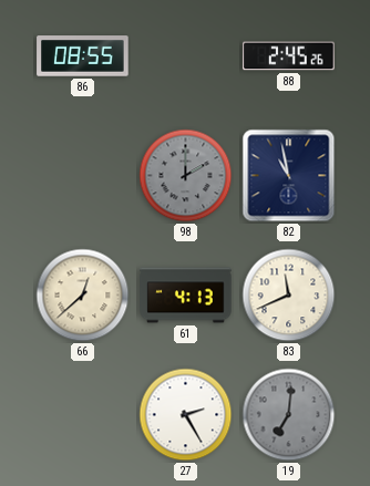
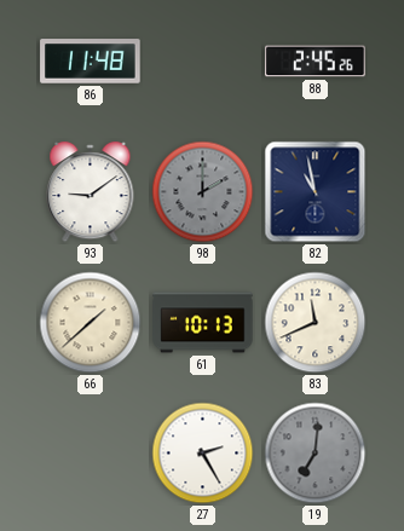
86: 08:55 -> 11:48
93: none -> 9:09
66: 12:38 -> 1:38
61: 4:13 -> 10:13
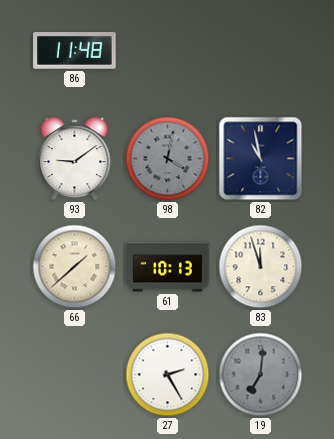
88: 2:45 -> none
98: 2:00 -> 4:02
83: 11:41 -> 11:57
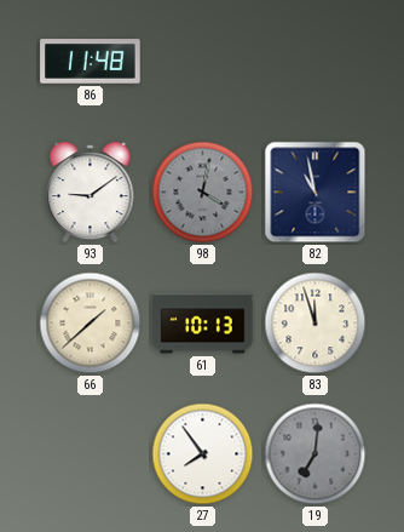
27: 2:25 -> 7:54
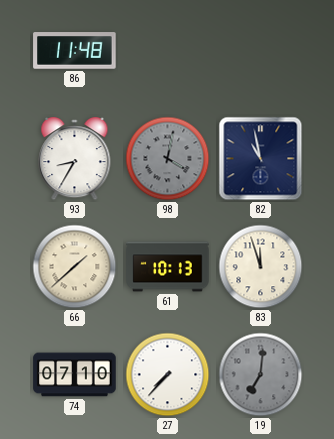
93: 9:09 -> 8:35
74: none -> 07:10
27: 7:54 -> 7:37
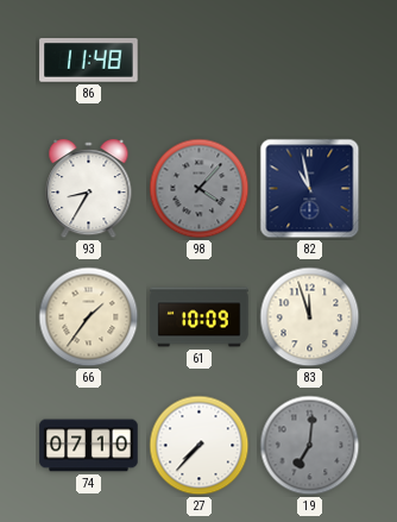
98: 4:02 -> 4:07
66: 1:38 -> 1:36
61: 10:13 -> 10:09
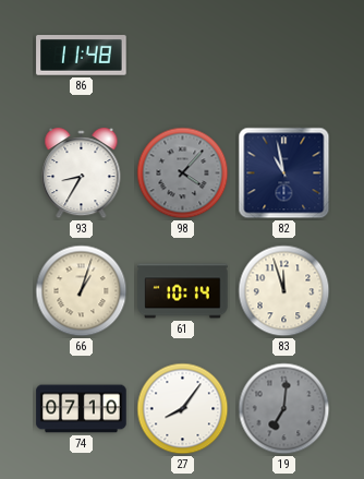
66: 1:36 -> 1:03
61: 10:09 -> 10:14
27: 7:37 -> 8:06
